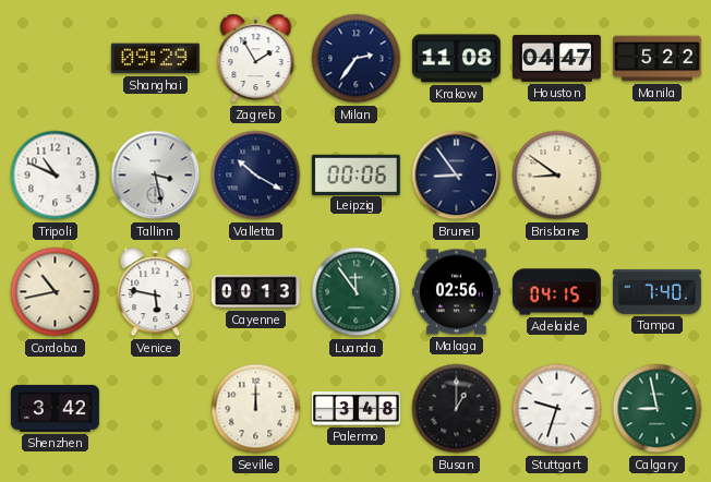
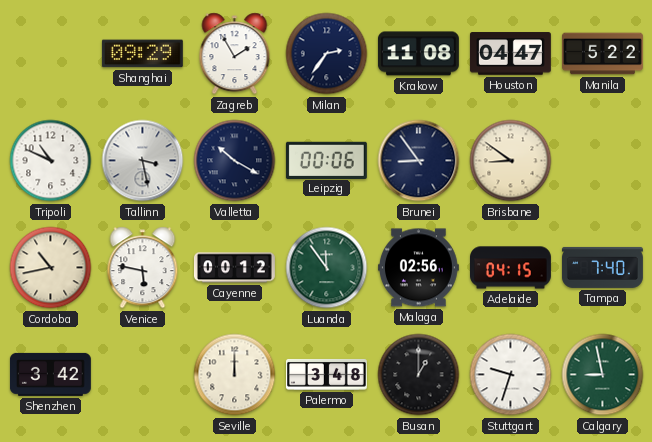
Cayenne: 00:13 -> 00:12
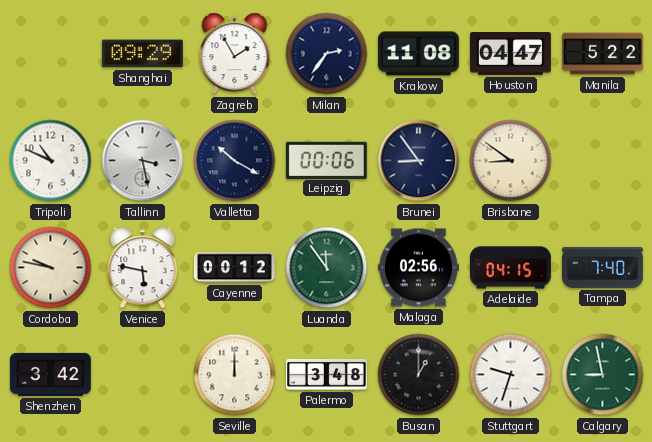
Cordoba: 10:43 -> 9:47
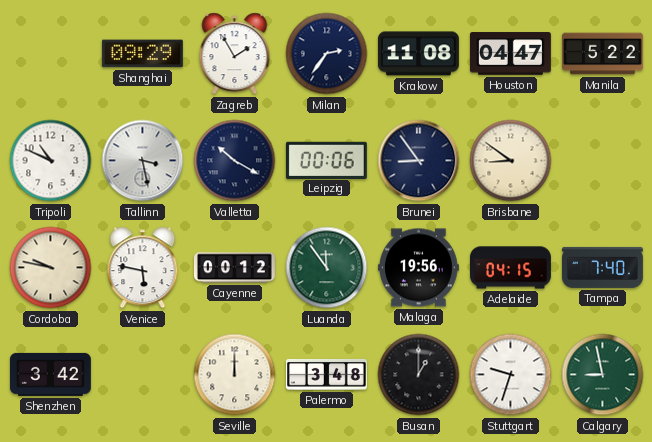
Malaga: 02:56 -> 19:56
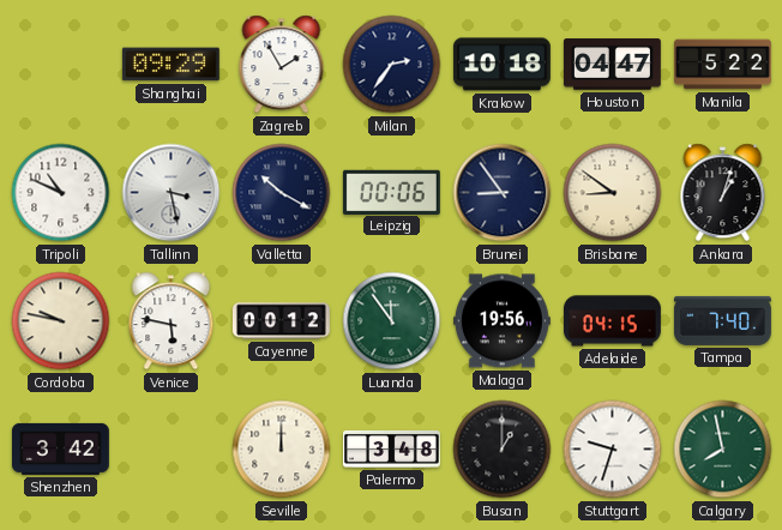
Krakow: 11:08 -> 10:18
Ankara: none -> 1:03
Calgary: 8:58 -> 7:58
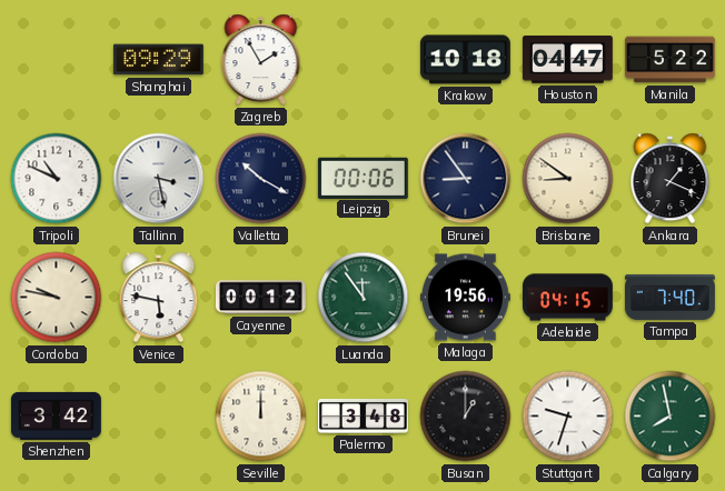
Milan: 2:36 -> none
Ankara: 1:03 -> 1:19
